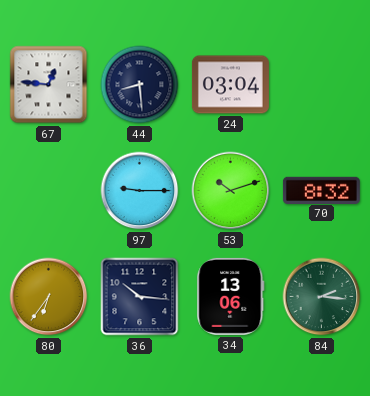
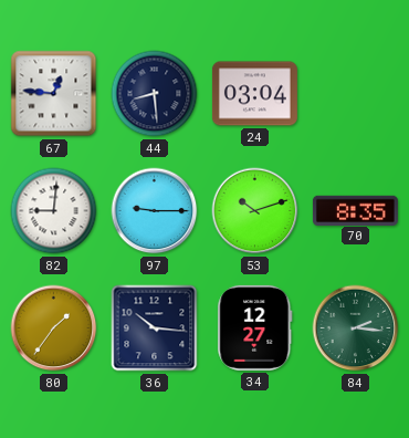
82: none -> 9:01
70: 8:32 -> 8:35
80: 6:36 -> 1:36
34: 13:06 -> 12:27
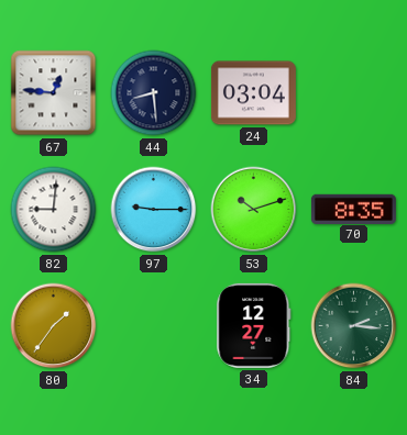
36: 10:16 -> none
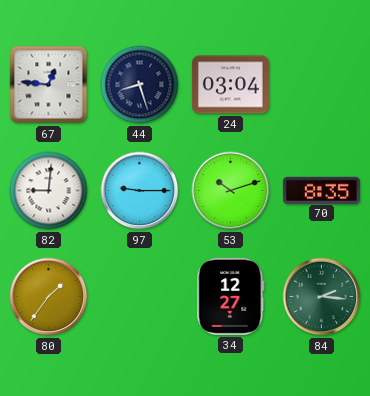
44: 8:29 -> 8:27
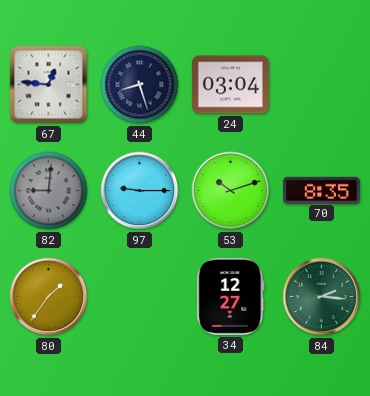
82 dial: white -> grey
